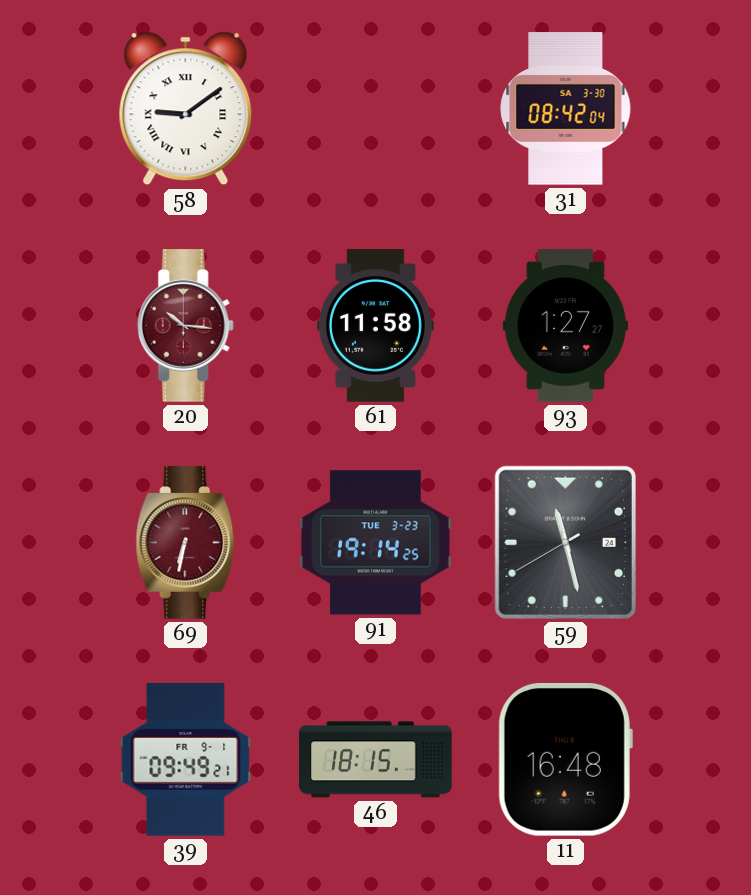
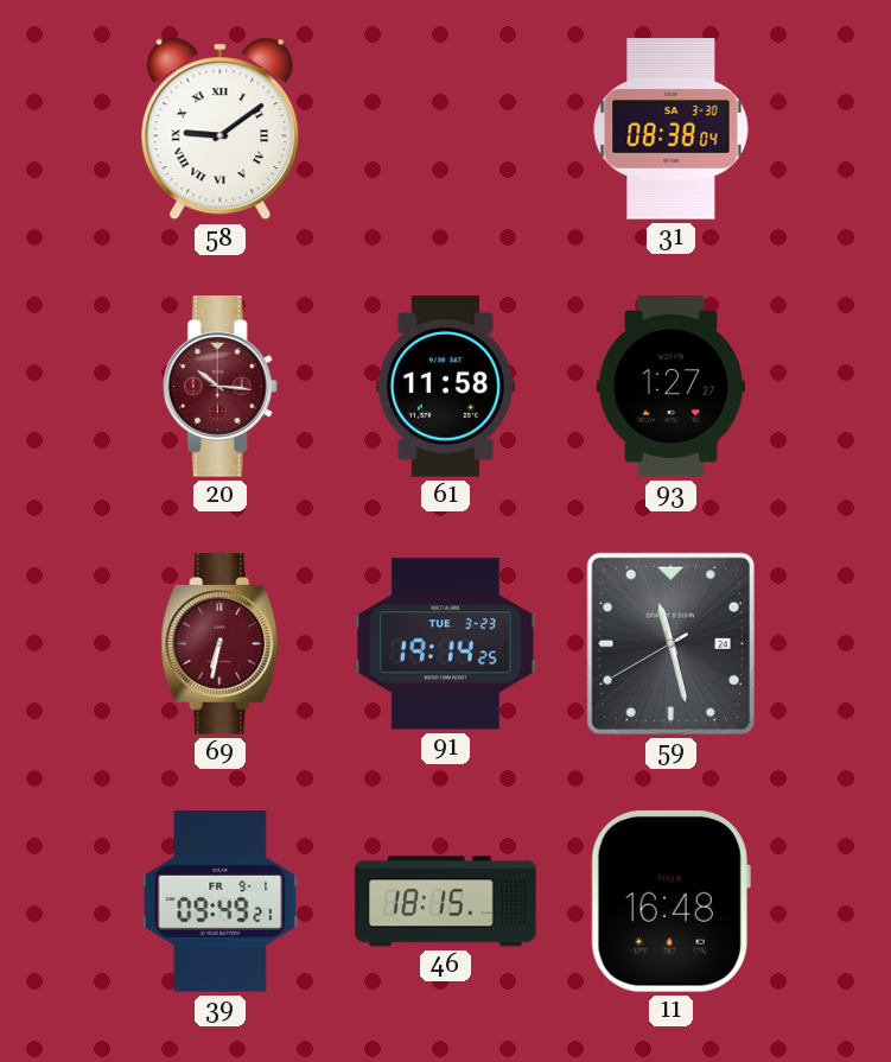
31: 08:42 -> 08:38
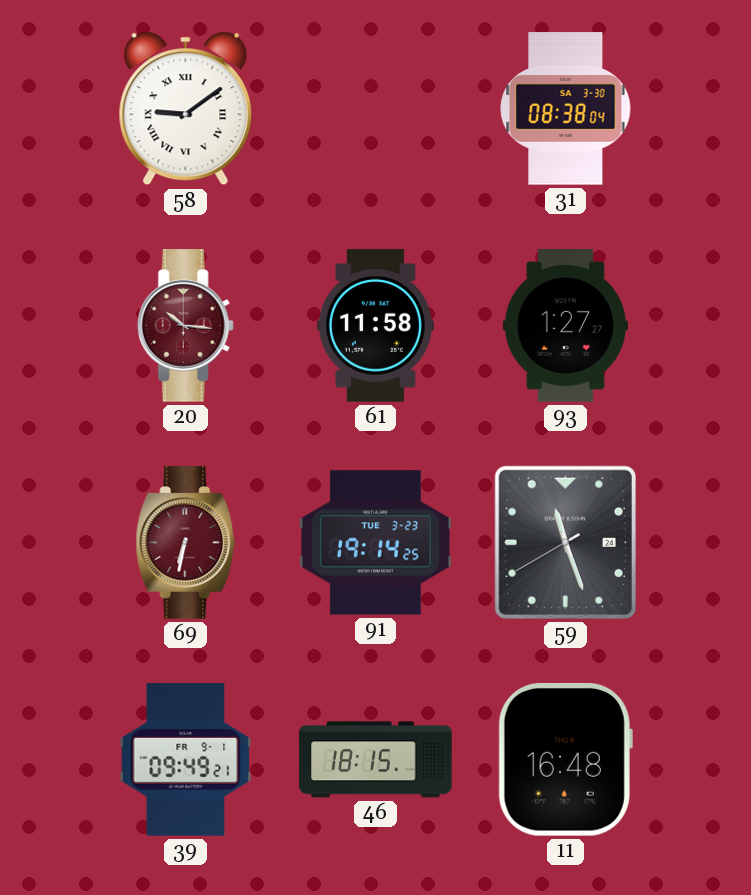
59: 11:27 -> 11:26
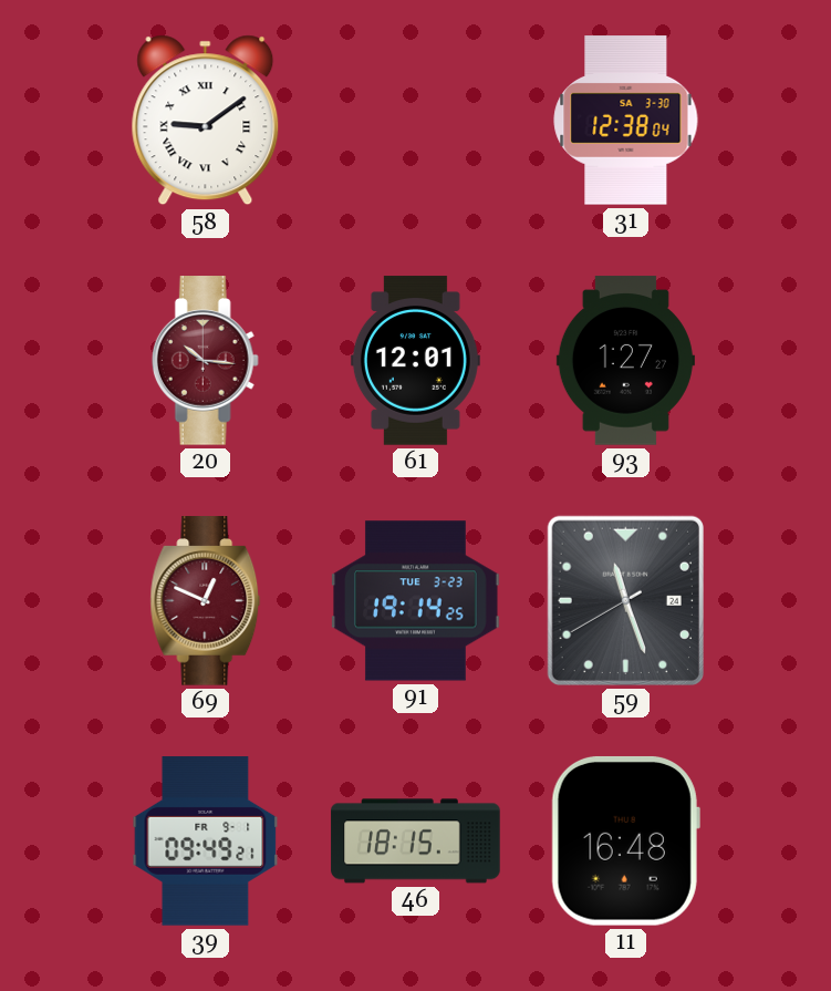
31: 08:38 -> 12:38
61: 11:58 -> 12:01
69: 6:32 -> 12:49
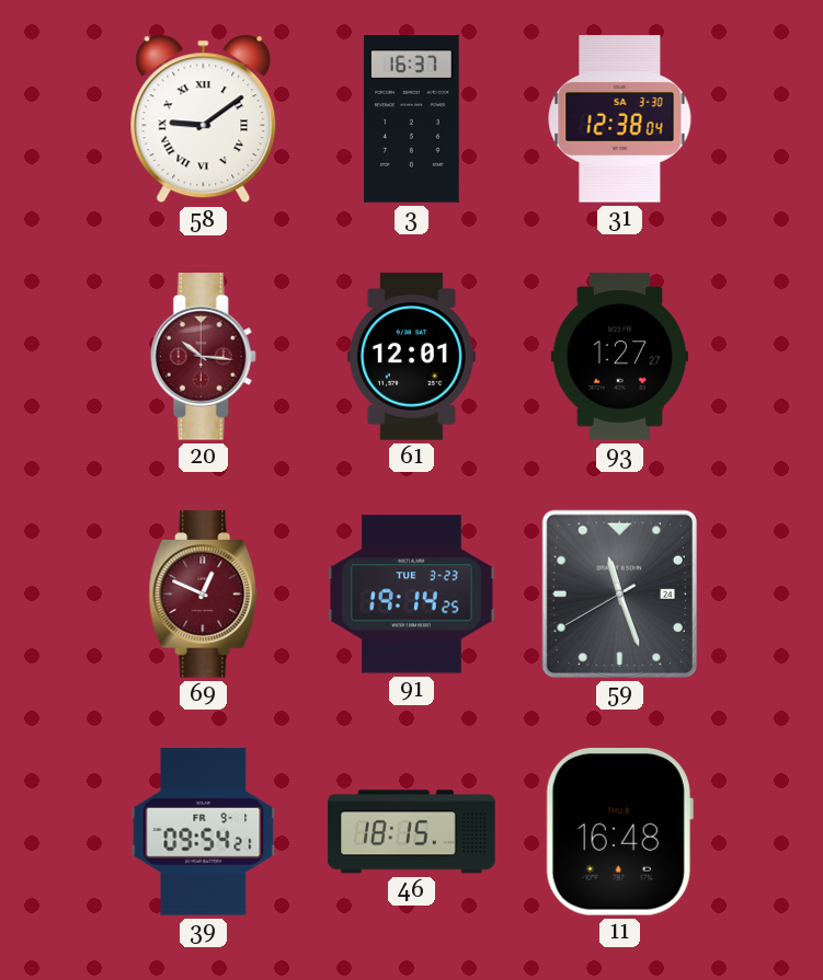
3: none -> 16:37
39: 09:49 -> 09:54
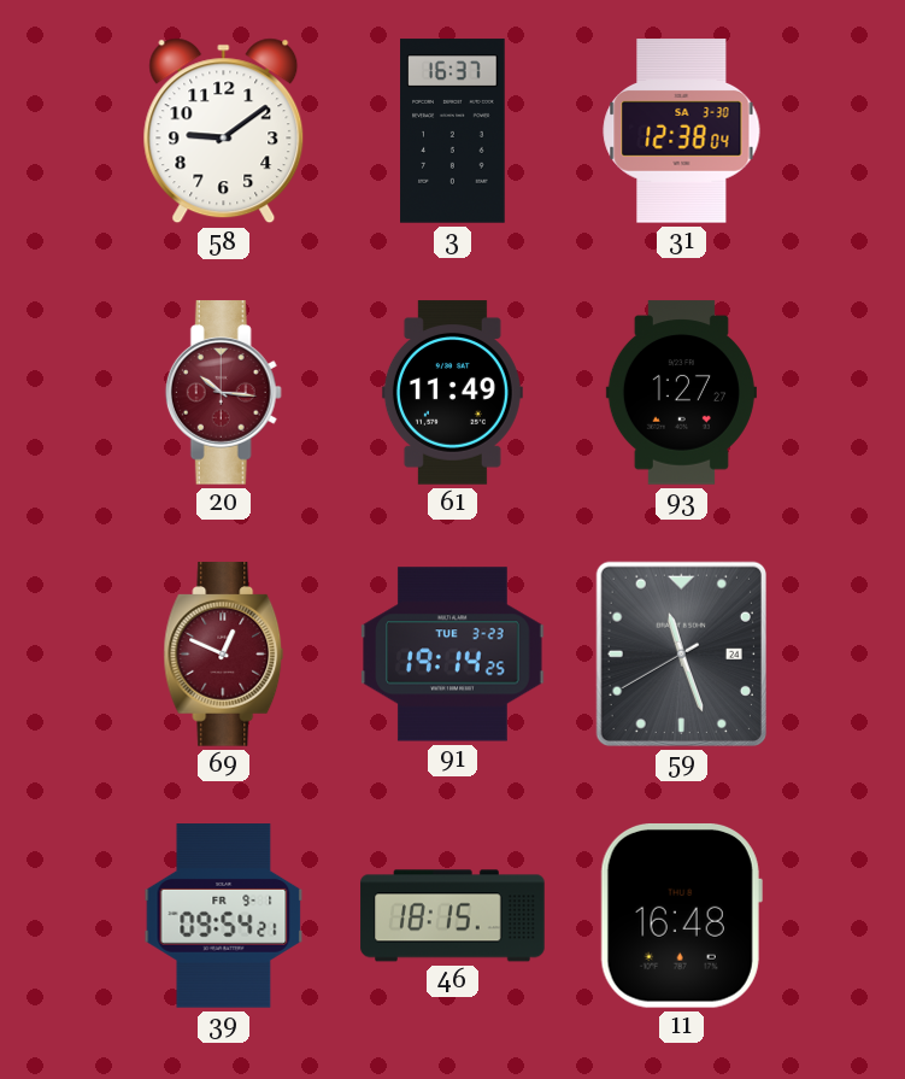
58 numerals: Roman -> Arabic
61: 12:01 -> 11:49
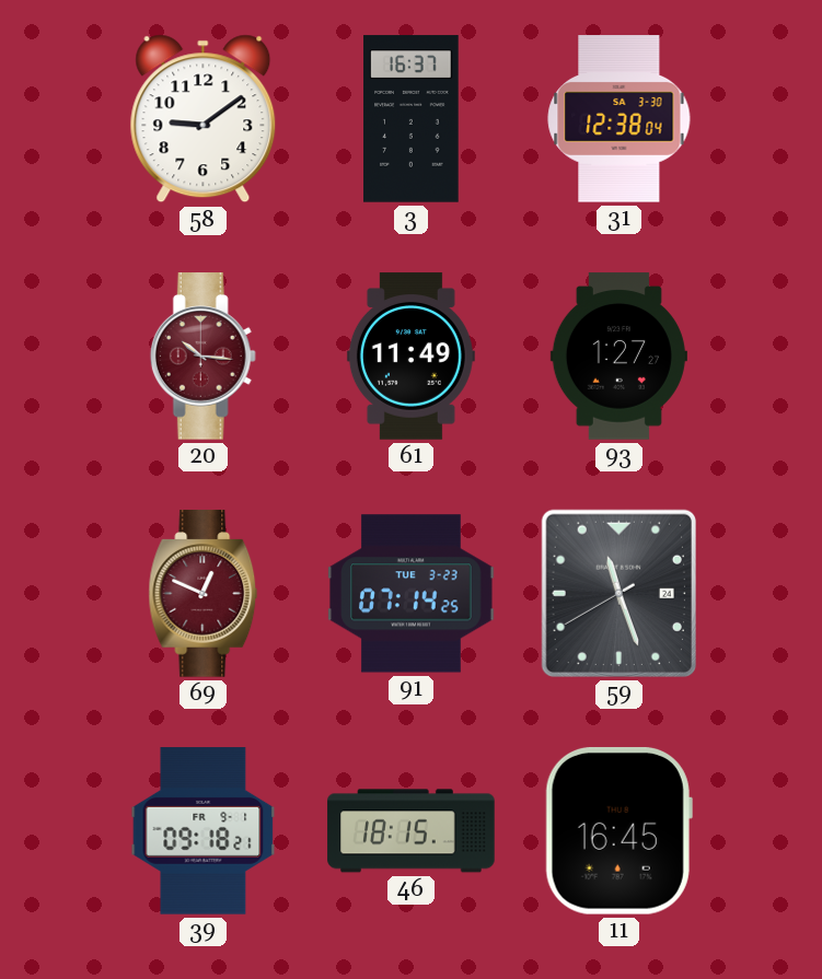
91: 19:14 -> 07:14
39: 09:54 -> 09:18
11: 16:48 -> 16:45
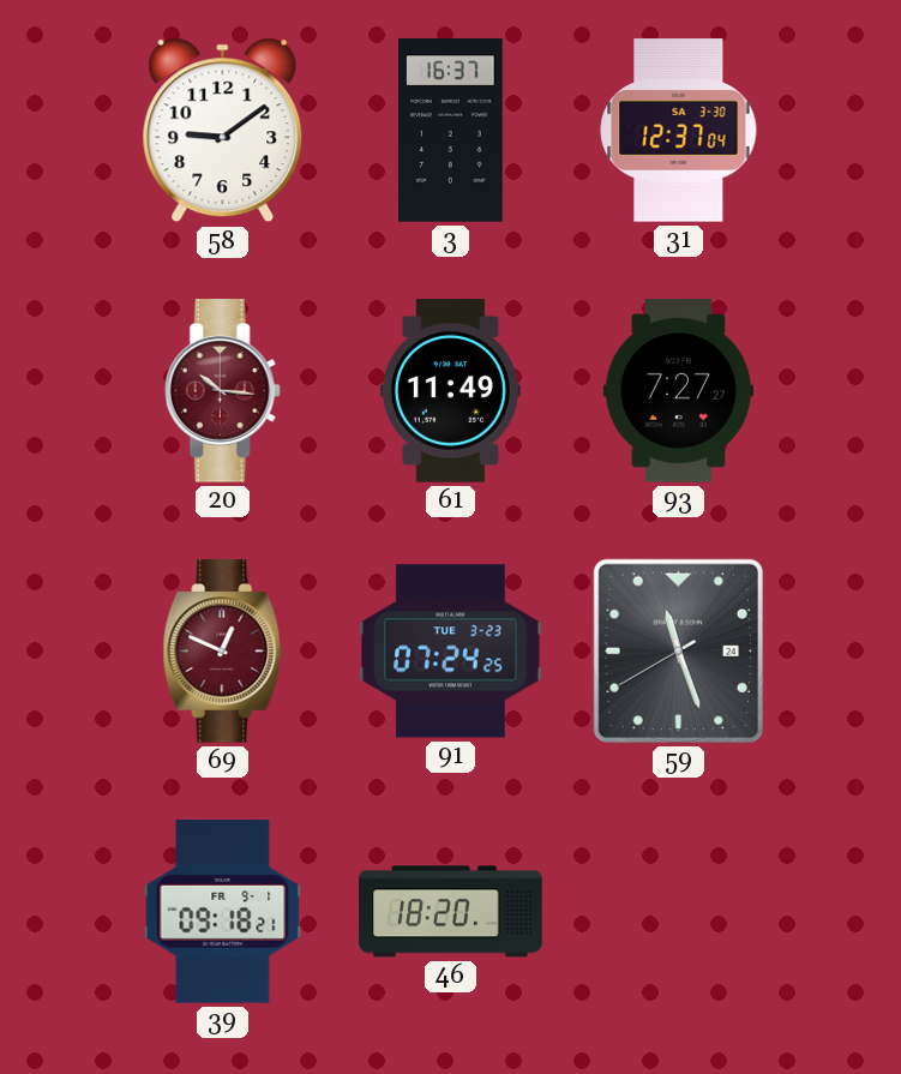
31: 12:38 -> 12:37
93: 1:27 -> 7:27
91: 07:14 -> 07:24
46: 18:15 -> 18:20
11: 16:45 -> none
